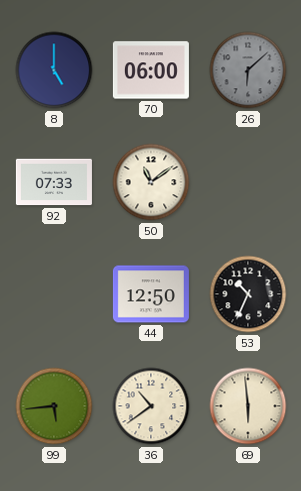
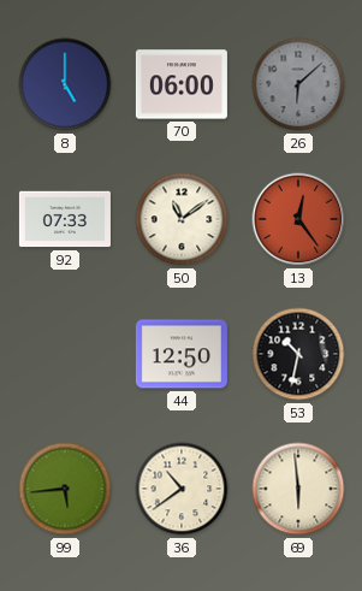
13: none -> 12:24
53: 10:34 -> 10:32
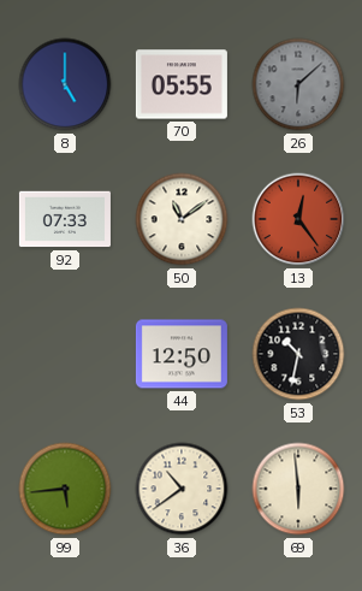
70: 06:00 -> 05:55
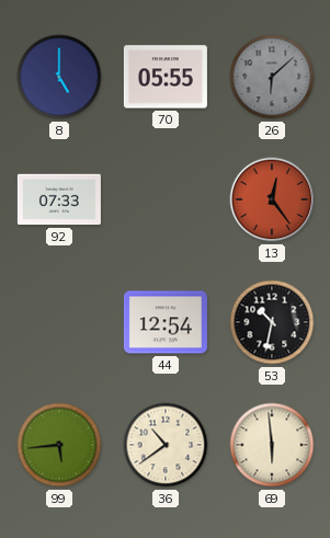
50: 11:09 -> none
44: 12:50 -> 12:54
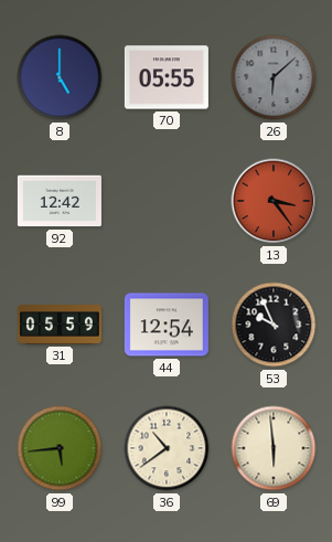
92: 07:33 -> 12:42
13: 12:24 -> 3:24
31: none -> 05:59
53: 10:32 -> 9:56
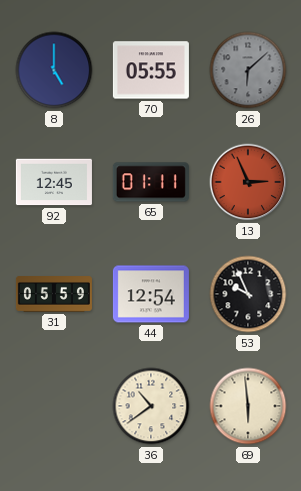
92: 12:42 -> 12:45
65: none -> 01:11
13: 3:24 -> 2:56
99: 5:44 -> none
